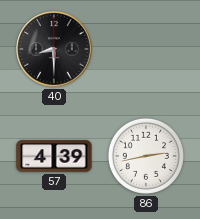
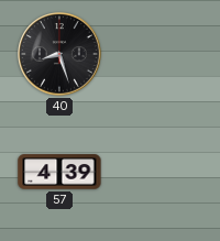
40: 8:30 -> 8:27
86: 2:43 -> none
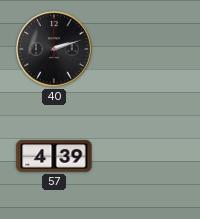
40: 8:27 -> 2:12
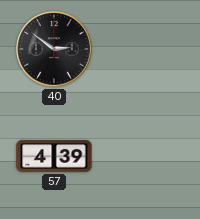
40: 2:12 -> 2:51
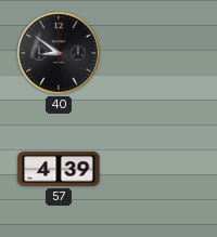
40: 2:51 -> 8:51
